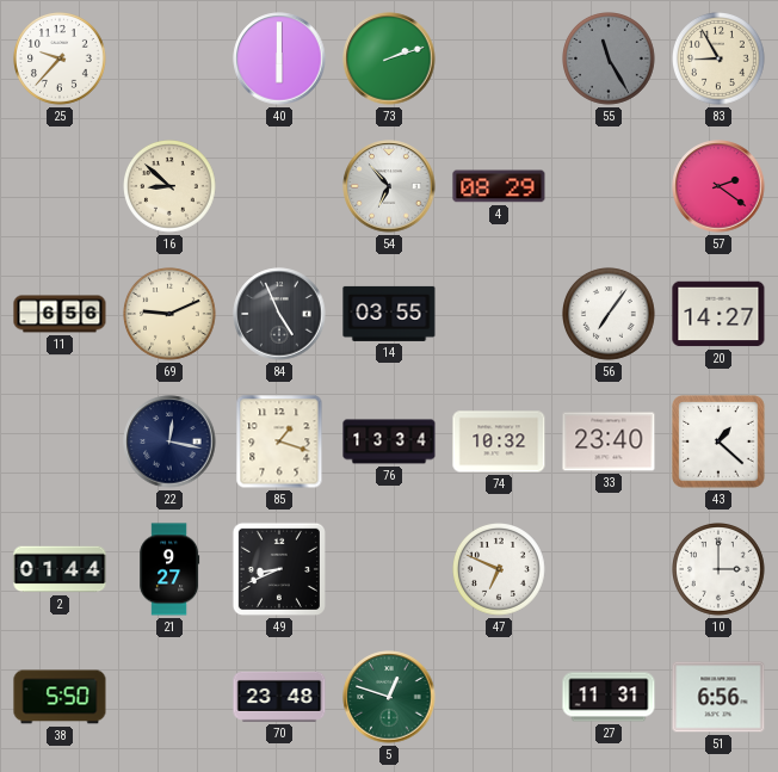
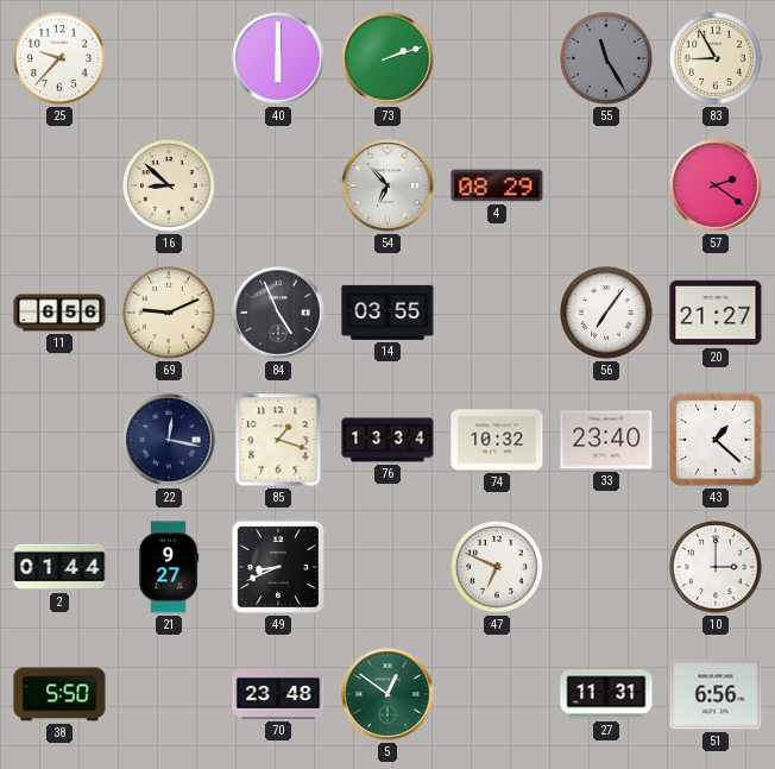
20: 14:27 -> 21:27
5: 12:48 -> 12:51
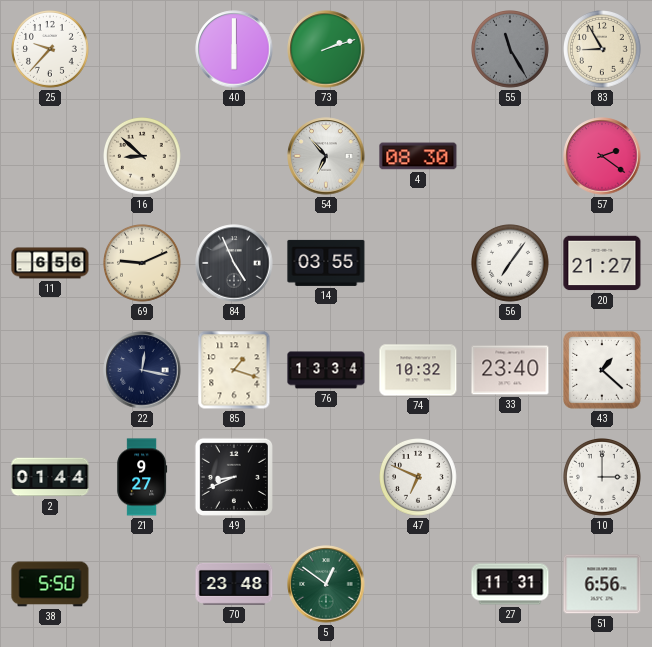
4: 08:29 -> 08:30
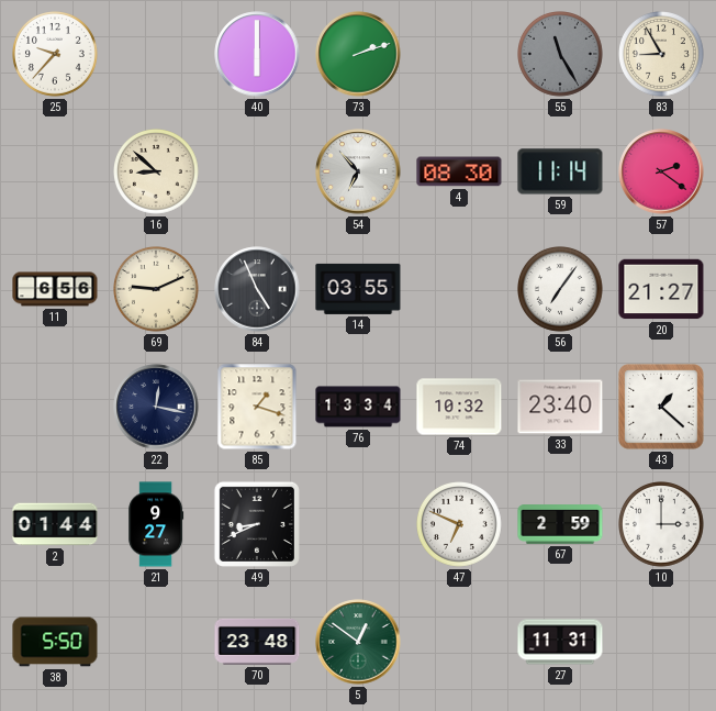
59: none -> 11:14
67: none -> 2:59
51: 6:56 -> none
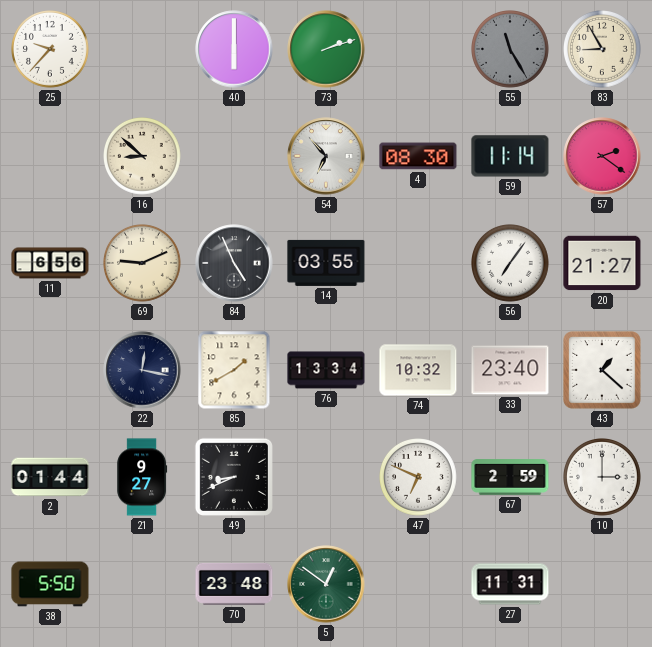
85: 1:18 -> 1:40
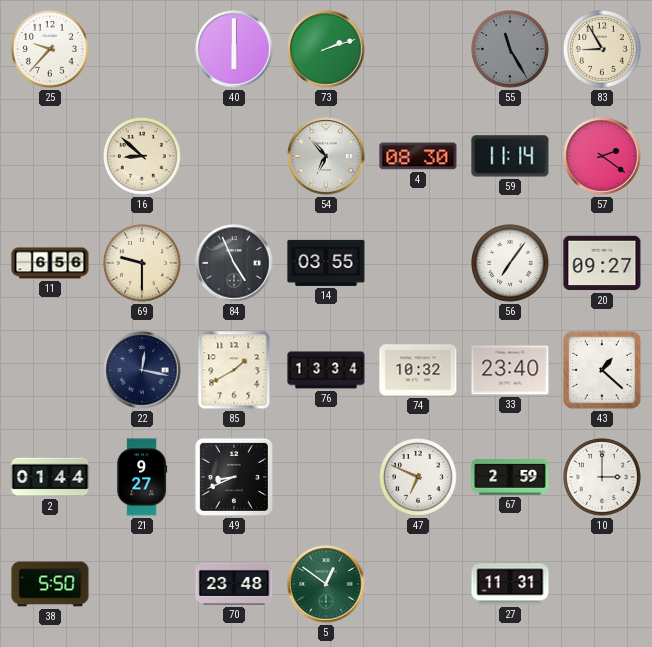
69: 9:11 -> 9:30
20: 21:27 -> 09:27
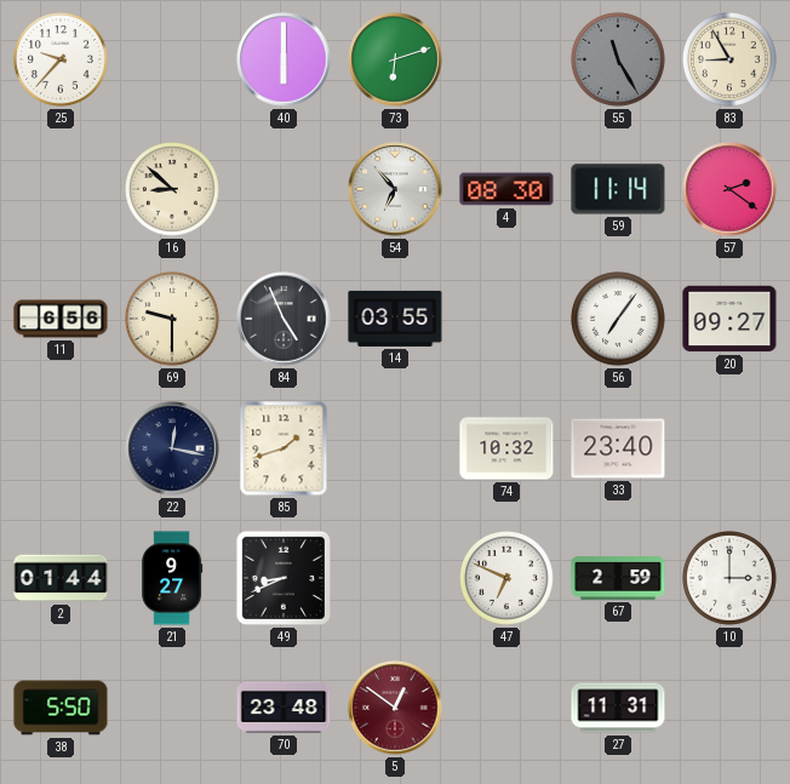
73: 2:12 -> 6:12
85: 1:40 -> 1:42
76: 13:34 -> none
43: 1:22 -> none
5 dial: green -> burgundy
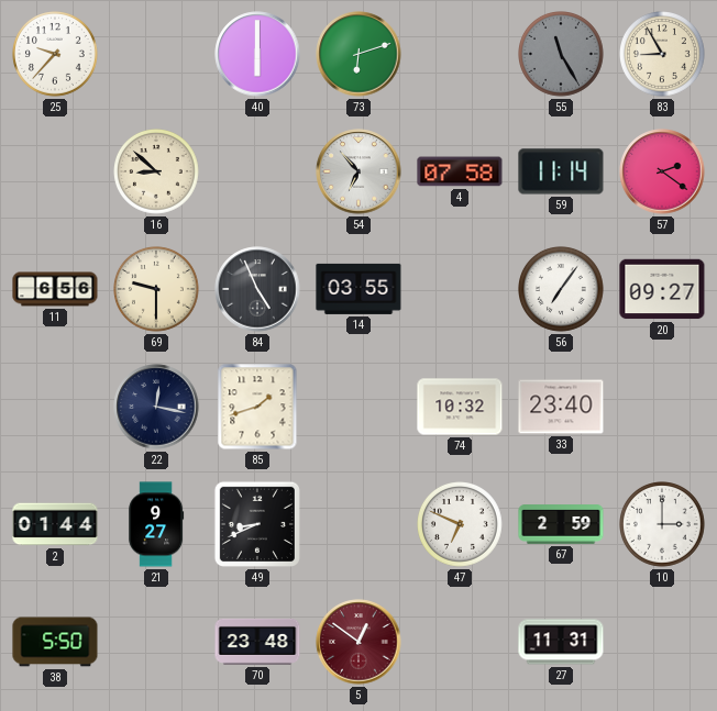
4: 08:30 -> 07:58
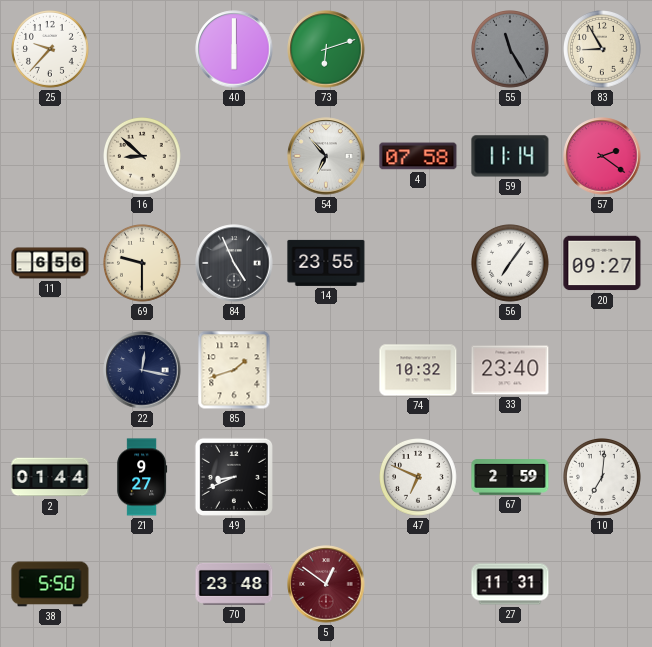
14: 03:55 -> 23:55
10: 3:00 -> 7:01
